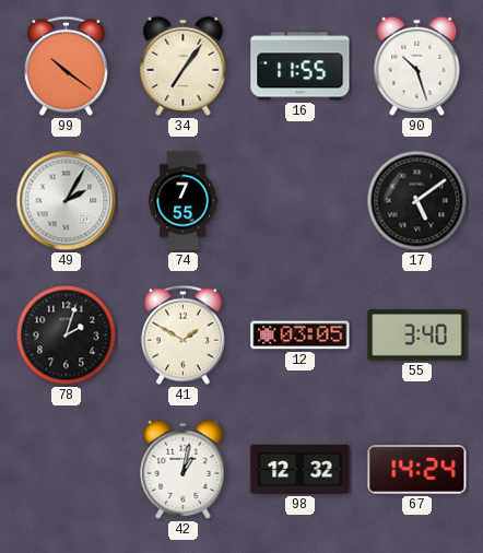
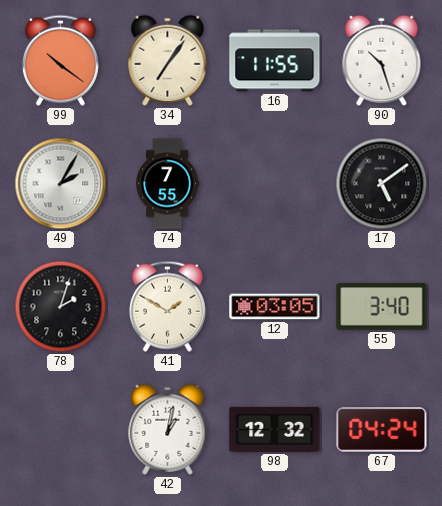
67: 14:24 -> 04:24
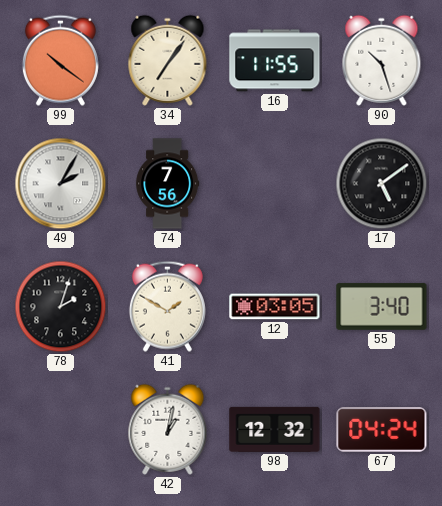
74: 7:55 -> 7:56
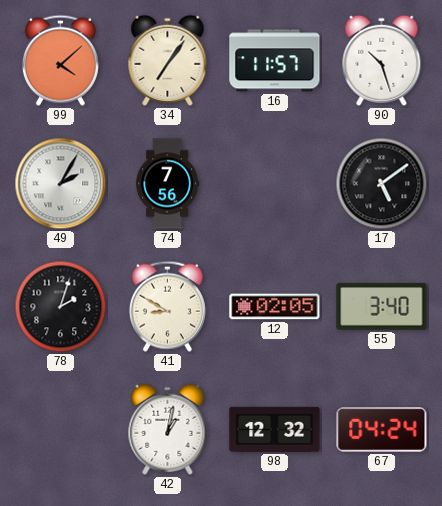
99: 10:21 -> 4:08
16: 11:55 -> 11:57
41: 1:50 -> 8:50
12: 03:05 -> 02:05
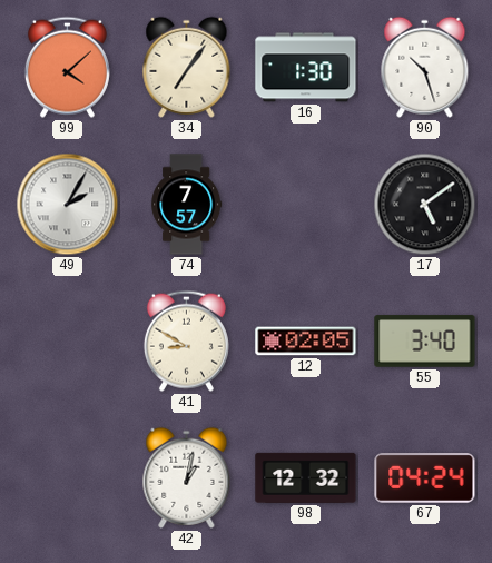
16: 11:57 -> 1:30
74: 7:56 -> 7:57
78: 2:03 -> none
